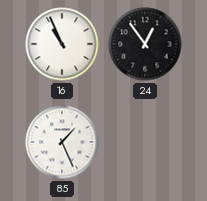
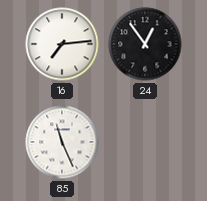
16: 10:56 -> 7:14
85: 1:26 -> 11:26
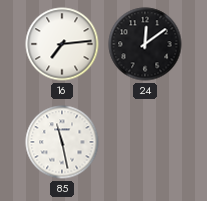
24: 12:54 -> 12:09
85: 11:26 -> 11:28
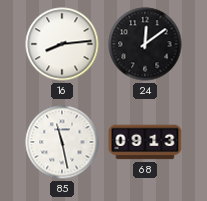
16: 7:14 -> 8:14
68: none -> 09:13
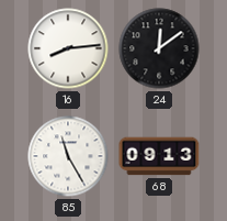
85: 11:28 -> 11:25
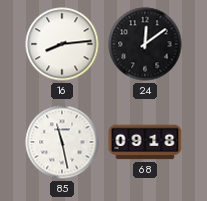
85: 11:25 -> 11:28
68: 09:13 -> 09:18
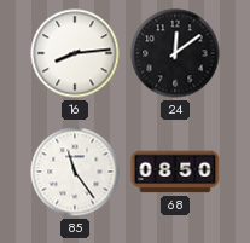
85: 11:28 -> 11:24
68: 09:18 -> 08:50
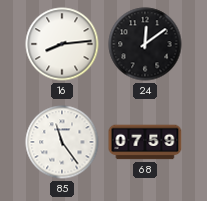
68: 08:50 -> 07:59
